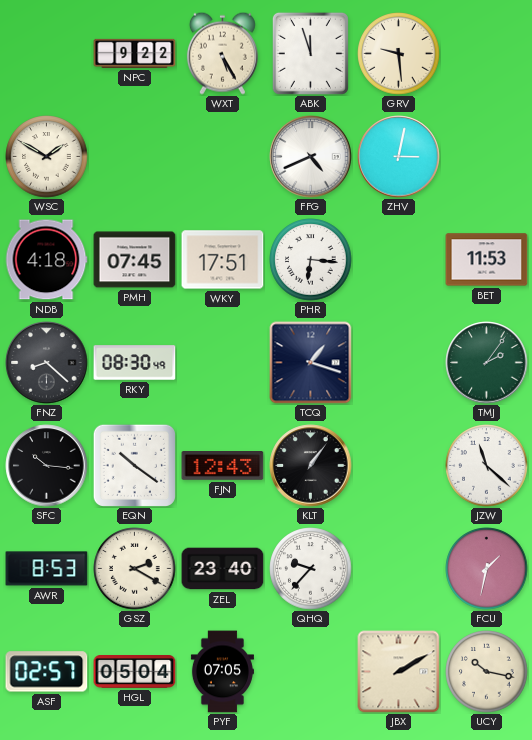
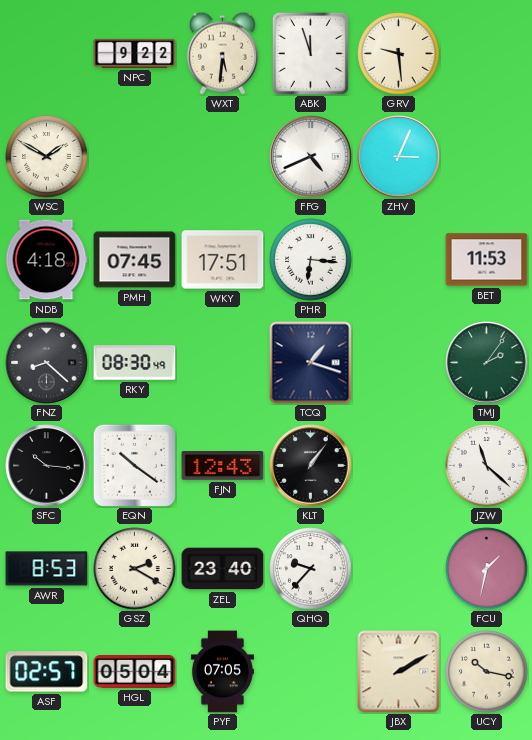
WXT: 5:25 -> 5:31
ZHV: 3:02 -> 3:04
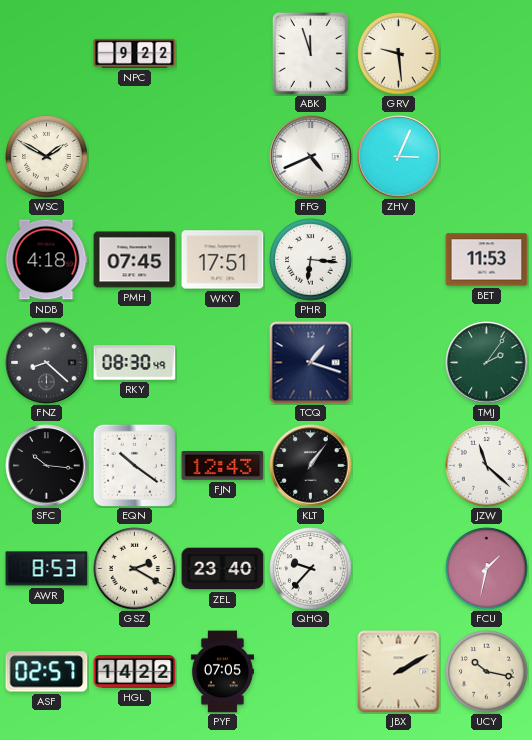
WXT: 5:31 -> none
HGL: 05:04 -> 14:22
